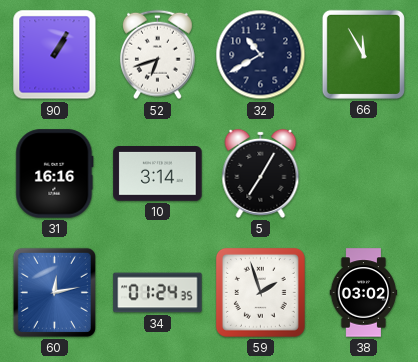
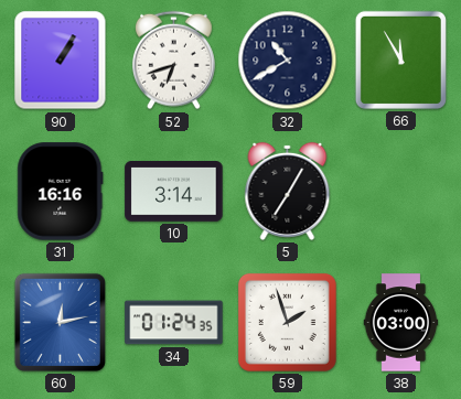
38: 03:02 -> 03:00
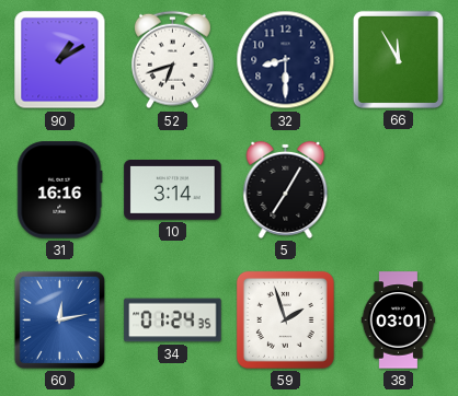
90: 1:05 -> 1:10
32: 10:40 -> 8:30
38: 03:00 -> 03:01
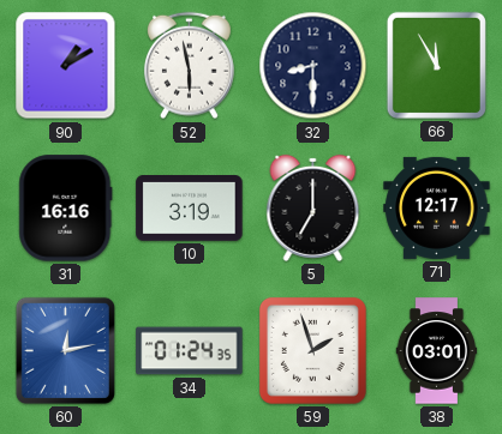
52: 6:42 -> 5:58
10: 3:14 -> 3:19
5: 7:05 -> 7:00
71: none -> 12:17
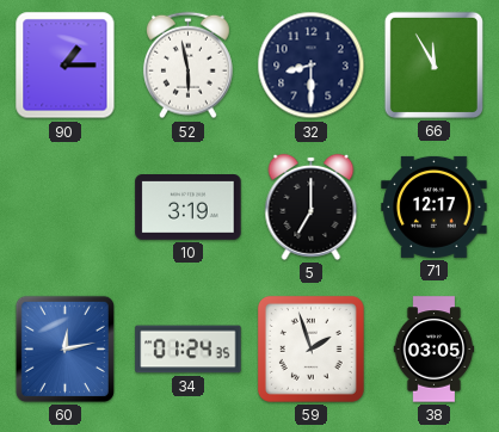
90: 1:10 -> 1:15
31: 16:16 -> none
38: 03:01 -> 03:05
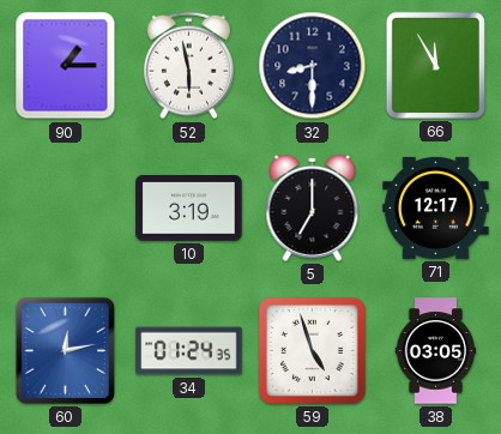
59: 1:57 -> 4:57
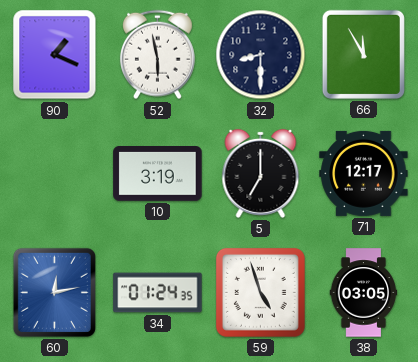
90: 1:15 -> 1:19
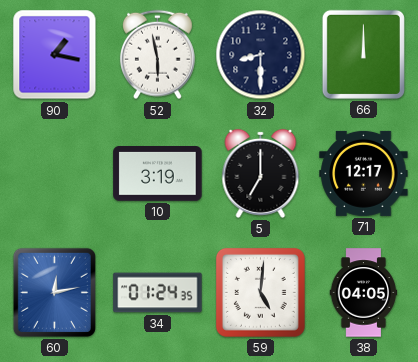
90: 1:19 -> 1:17
66: 11:55 -> 12:00
59: 4:57 -> 5:01
38: 03:05 -> 04:05
